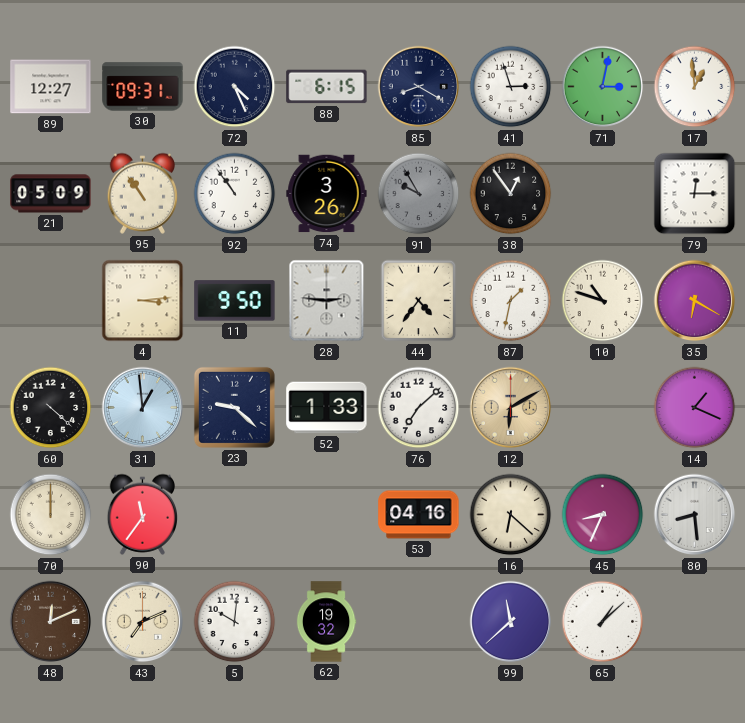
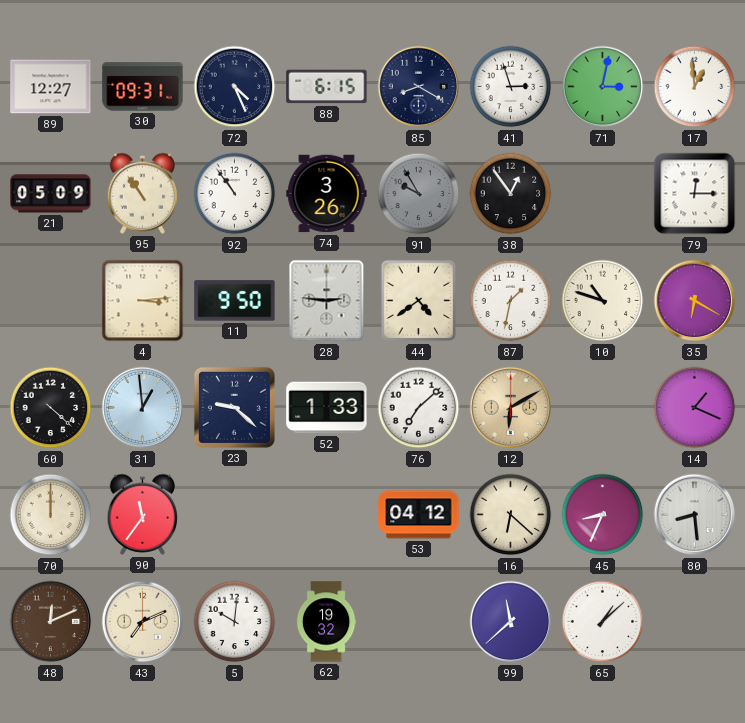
44: 4:36 -> 4:39
53: 04:16 -> 04:12
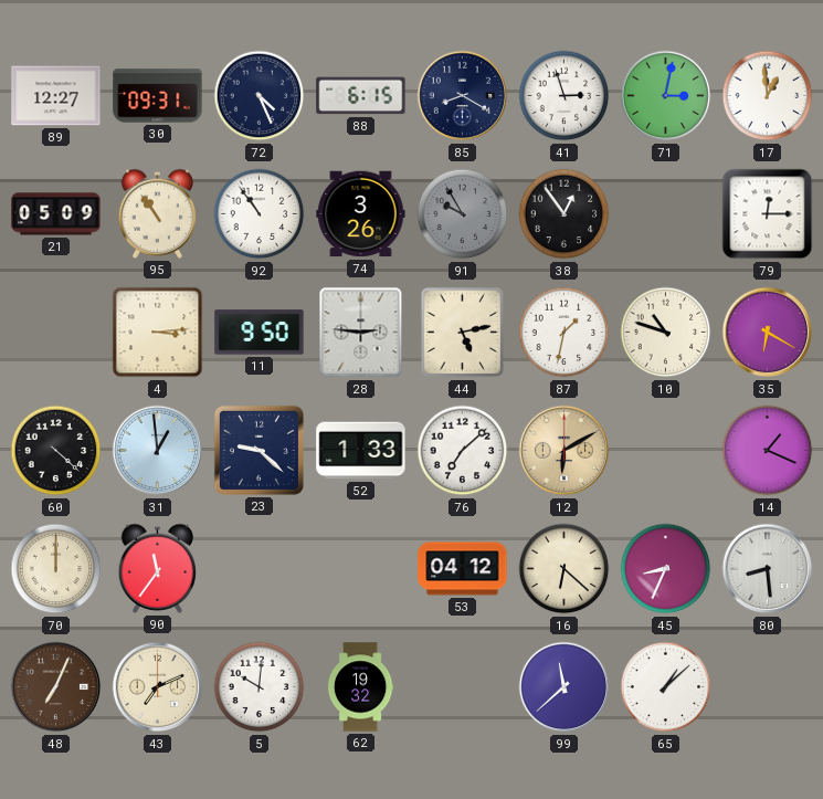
44: 4:39 -> 5:13
48: 12:11 -> 7:04
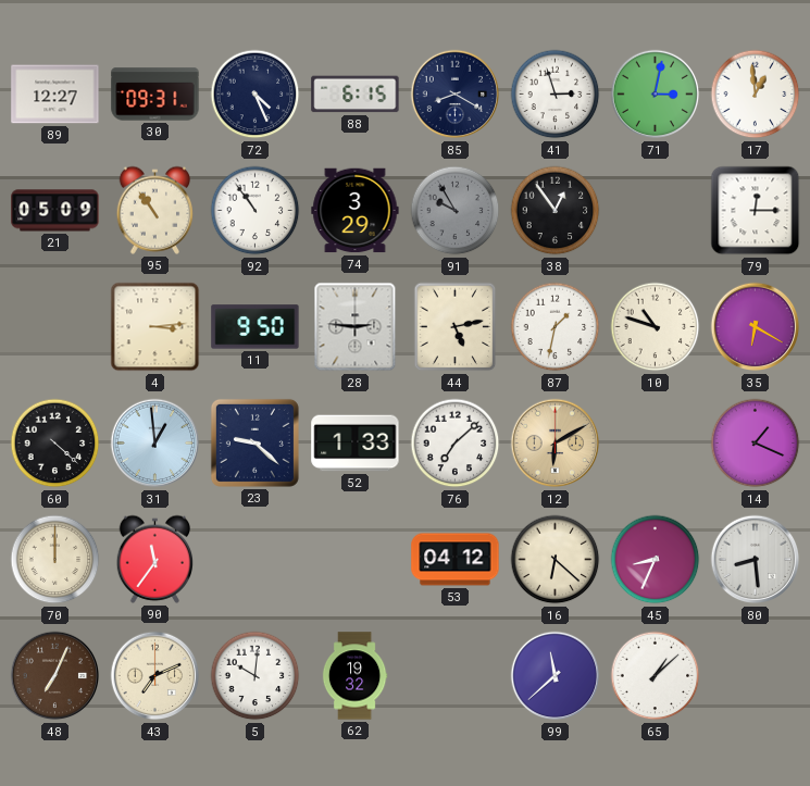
74: 3:26 -> 3:29
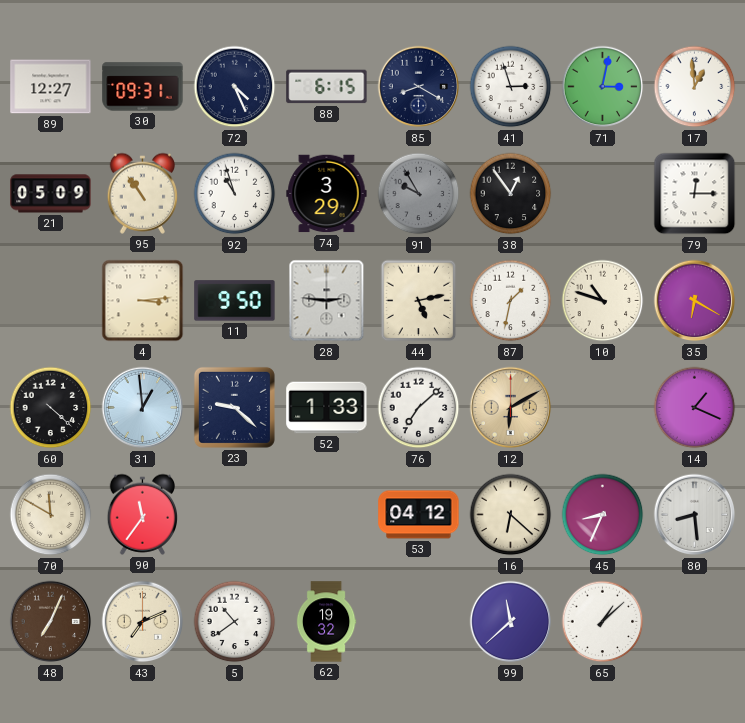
92: 10:54 -> 10:57
70: 12:00 -> 11:50
5: 10:01 -> 10:39
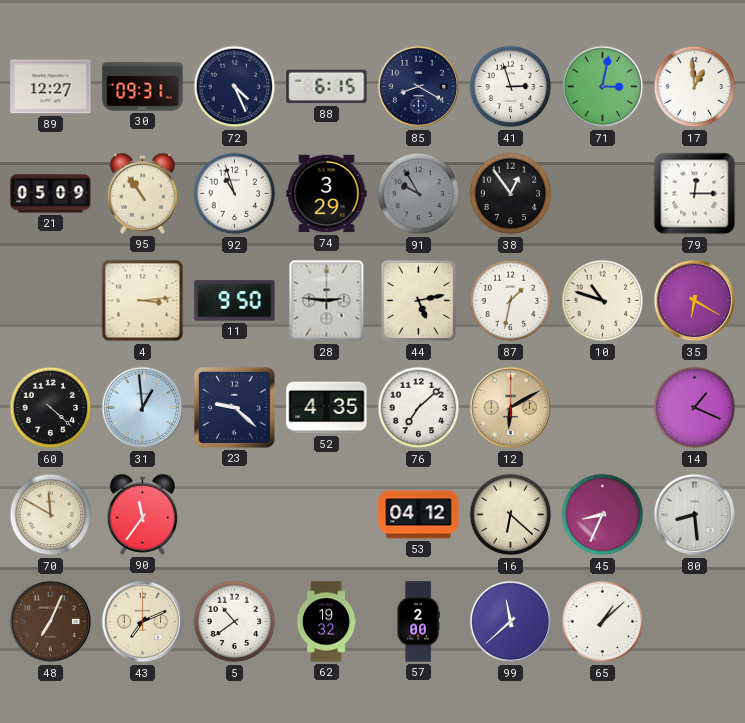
52: 1:33 -> 4:35
57: none -> 2:00
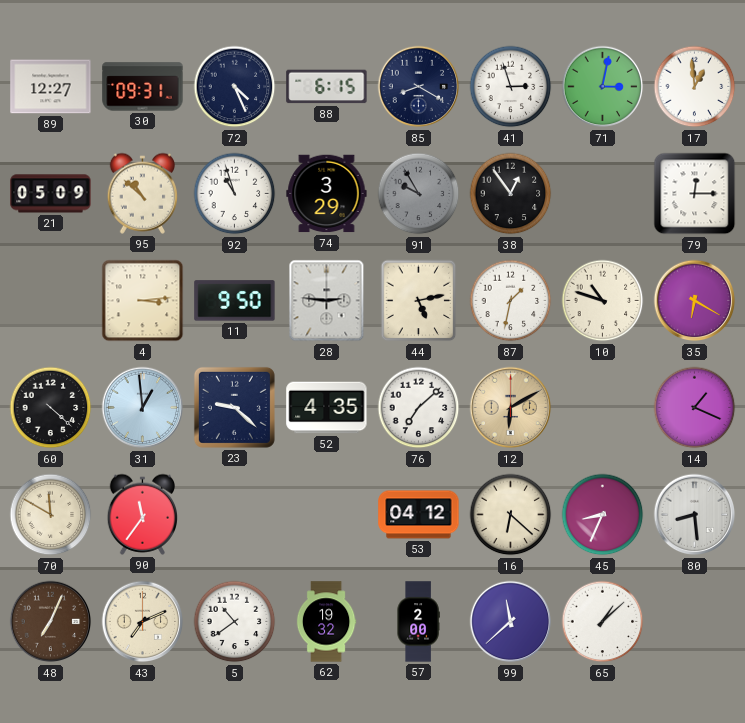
95: 10:54 -> 10:52
